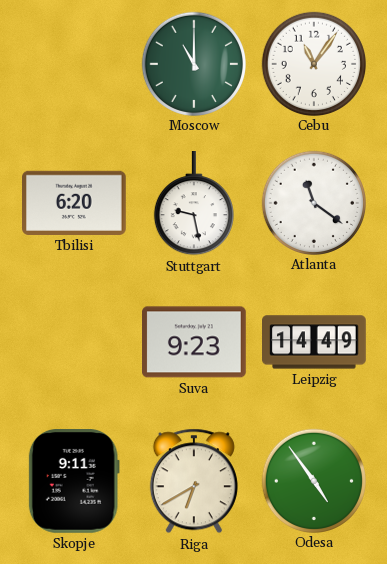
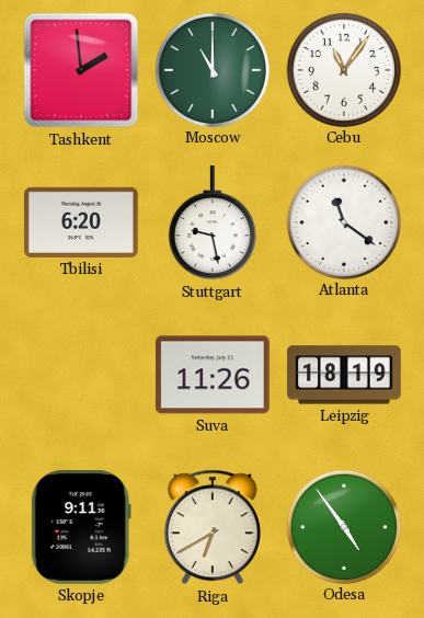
Tashkent: none -> 1:59
Suva: 9:23 -> 11:26
Leipzig: 14:49 -> 18:19
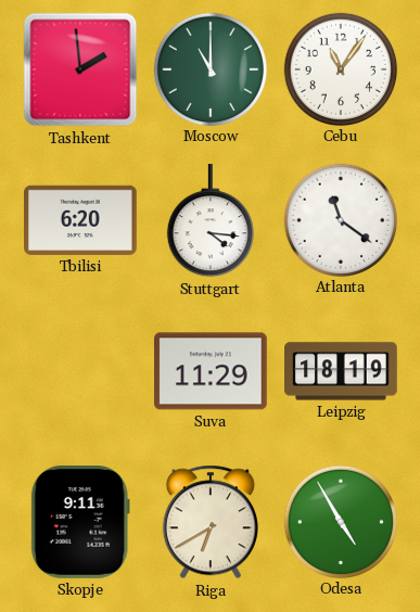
Stuttgart: 9:28 -> 4:16
Suva: 11:26 -> 11:29
Odesa: 4:54 -> 4:55
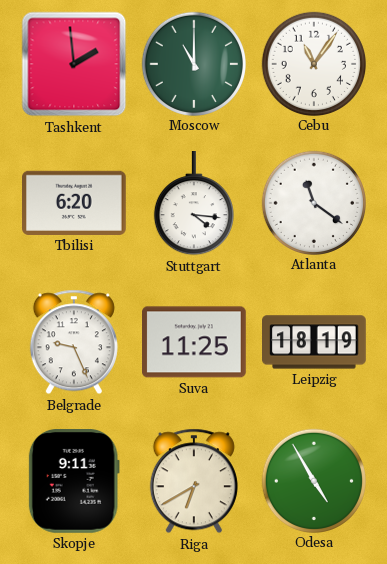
Belgrade: none -> 9:26
Suva: 11:29 -> 11:25
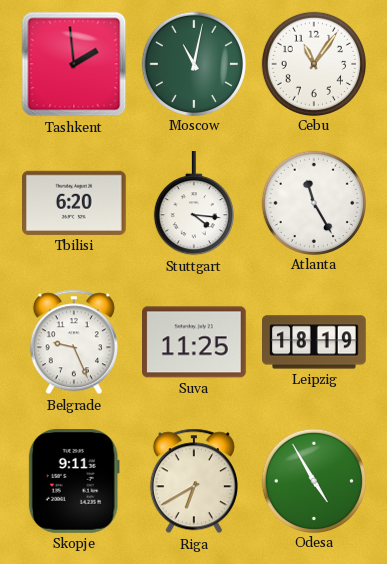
Moscow: 11:00 -> 11:02
Atlanta: 11:21 -> 11:25
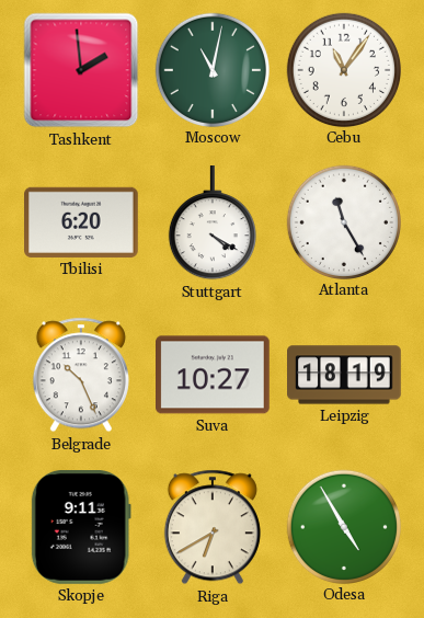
Stuttgart: 4:16 -> 4:20
Belgrade: 9:26 -> 10:26
Suva: 11:25 -> 10:27
